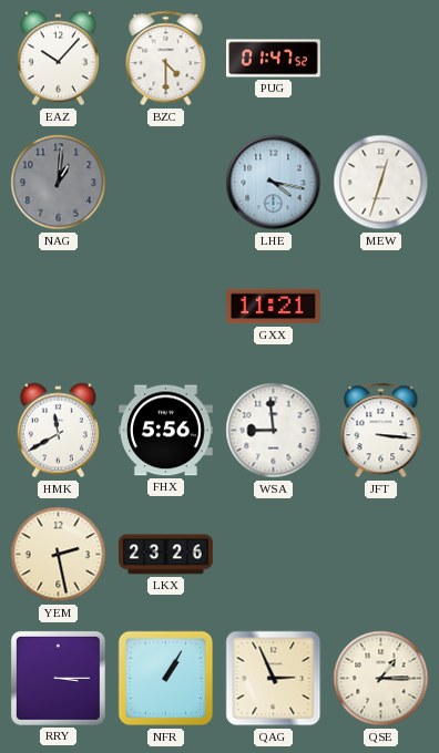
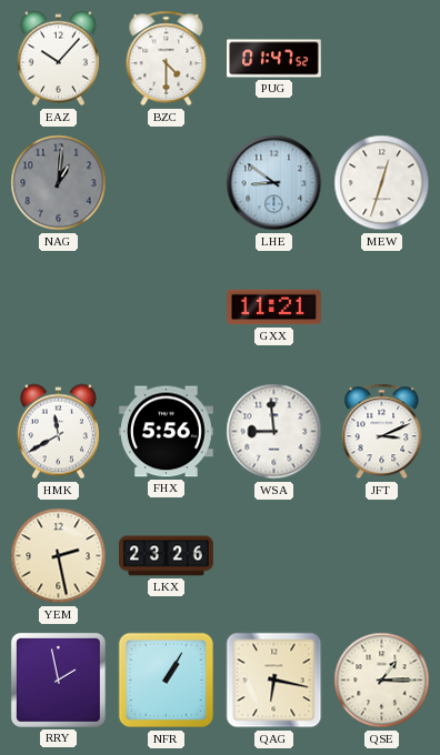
LHE: 4:17 -> 8:51
JFT: 3:16 -> 3:11
RRY: 3:15 -> 1:58
QAG: 2:56 -> 6:17
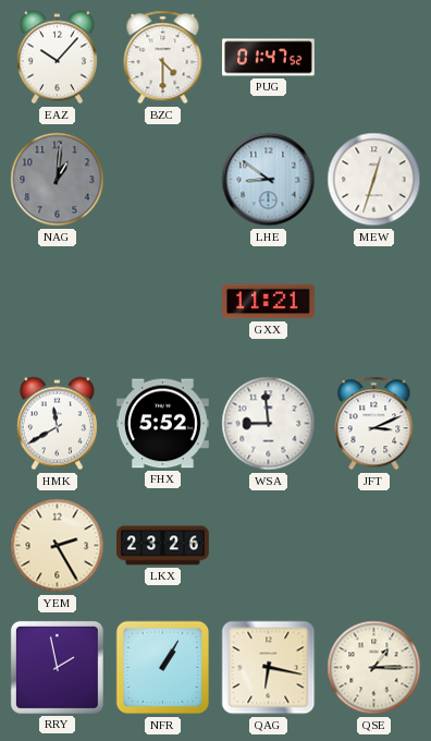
FHX: 5:56 -> 5:52
YEM: 2:28 -> 2:25
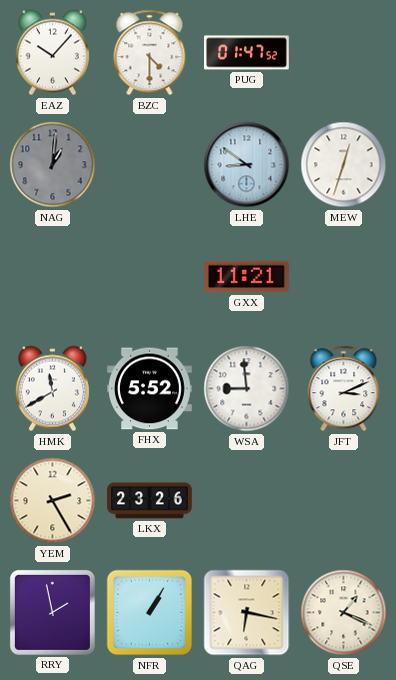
QSE: 1:15 -> 1:19
